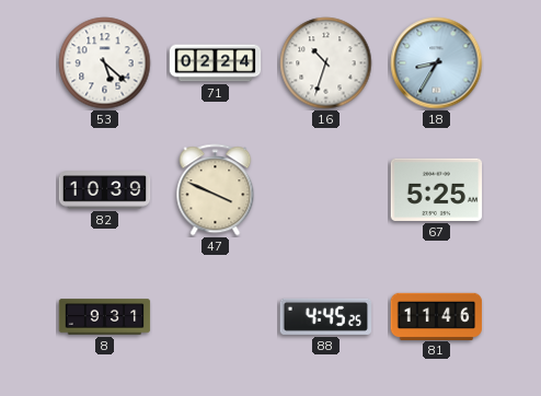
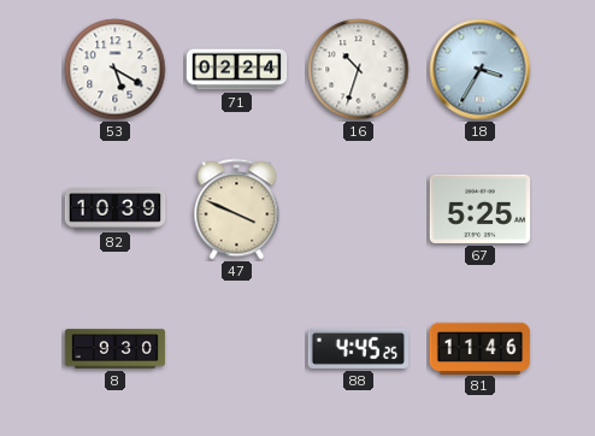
53: 5:22 -> 5:20
18: 8:35 -> 3:35
8: 9:31 -> 9:30
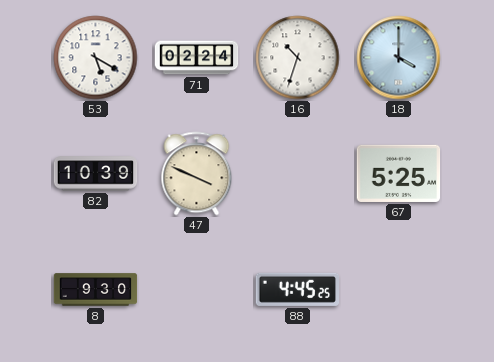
18: 3:35 -> 4:00
81: 11:46 -> none
